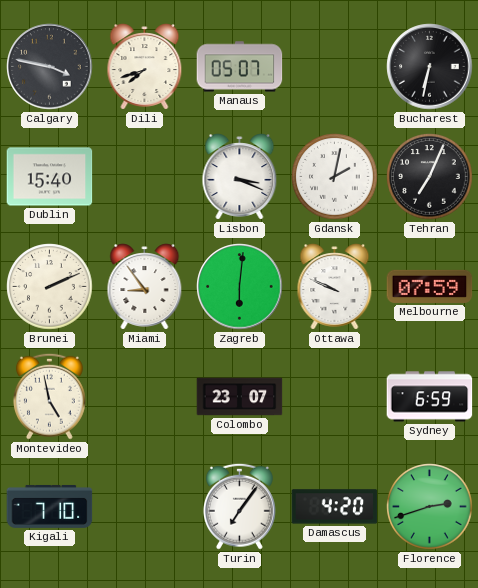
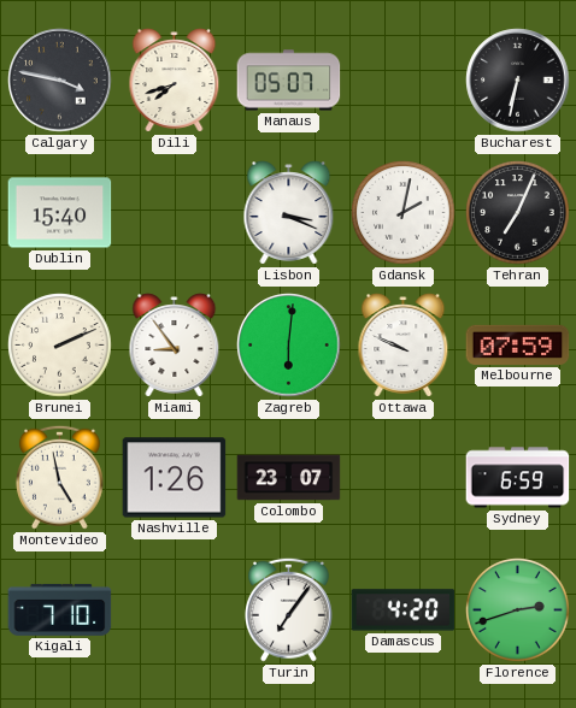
Nashville: none -> 1:26
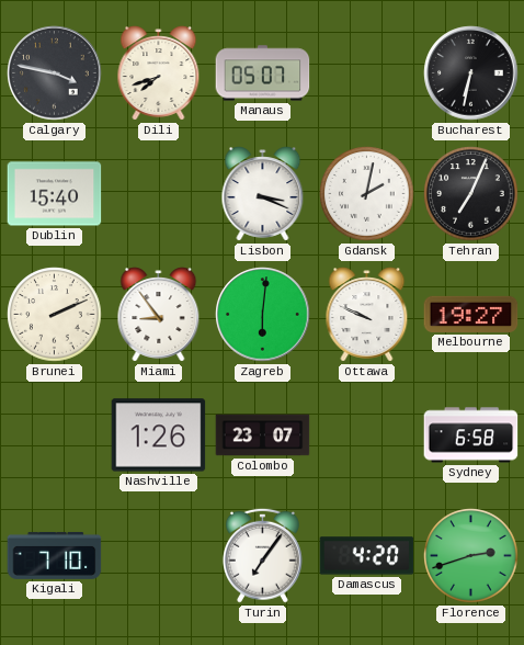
Melbourne: 07:59 -> 19:27
Montevideo: 4:58 -> none
Sydney: 6:59 -> 6:58
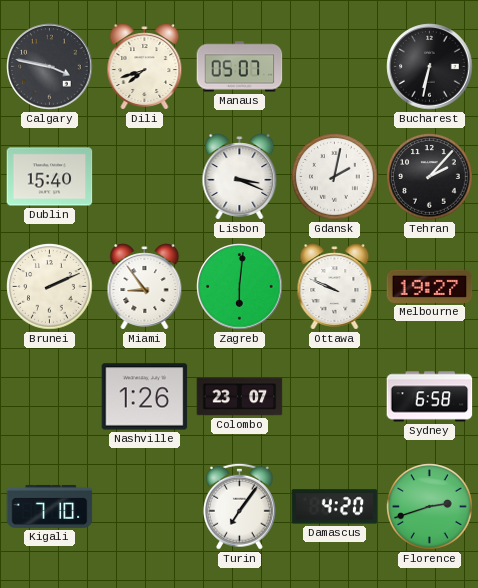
Tehran: 7:04 -> 2:07
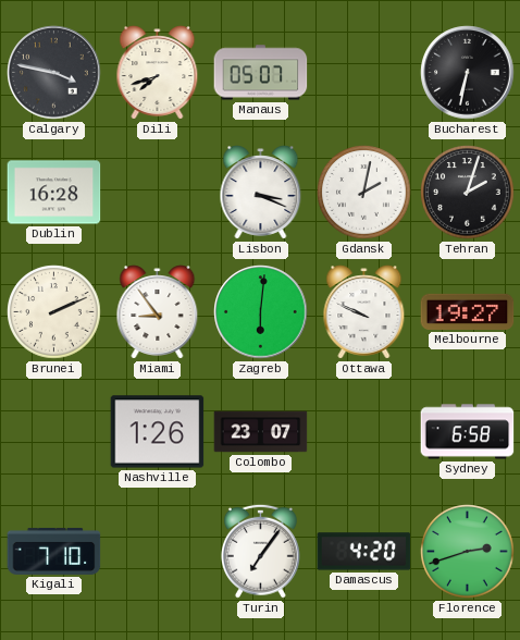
Dublin: 15:40 -> 16:28
Tehran: 2:07 -> 2:03
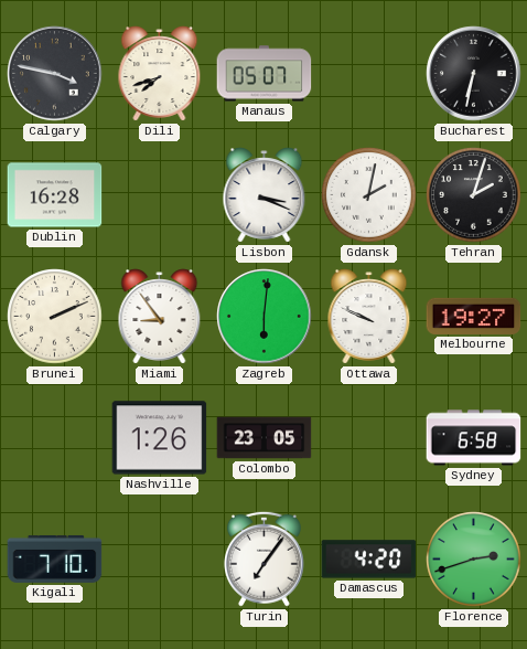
Colombo: 23:07 -> 23:05
